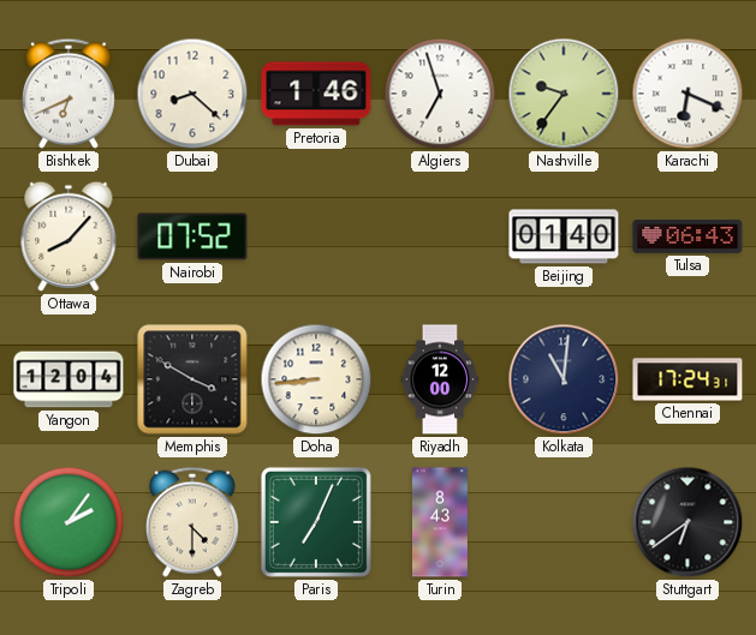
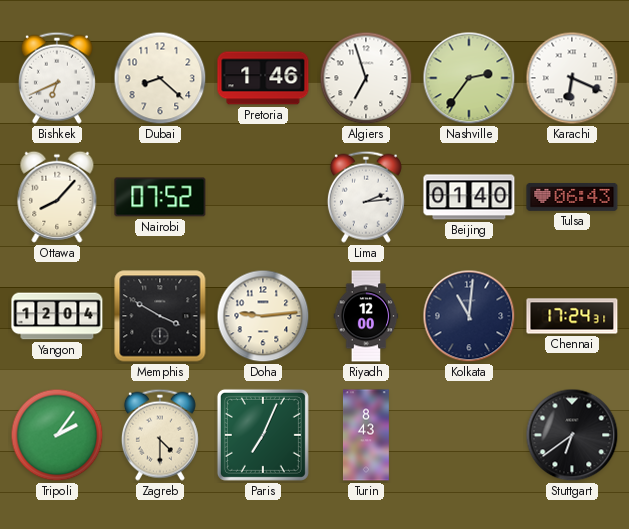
Nashville: 9:36 -> 2:36
Lima: none -> 2:14
Doha: 8:44 -> 9:14
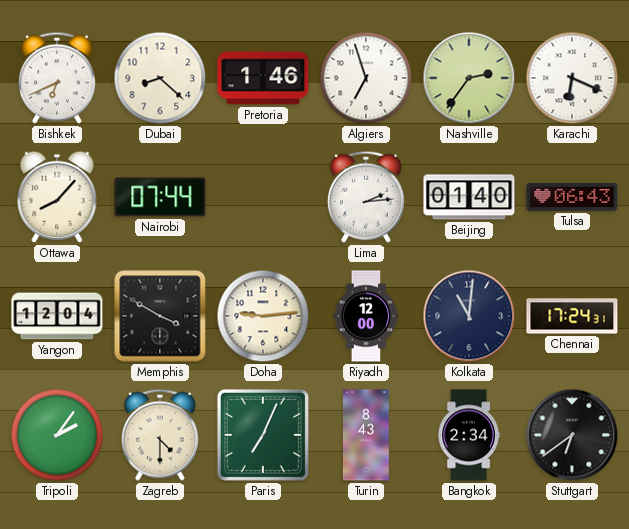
Nairobi: 07:52 -> 07:44
Bangkok: none -> 2:34
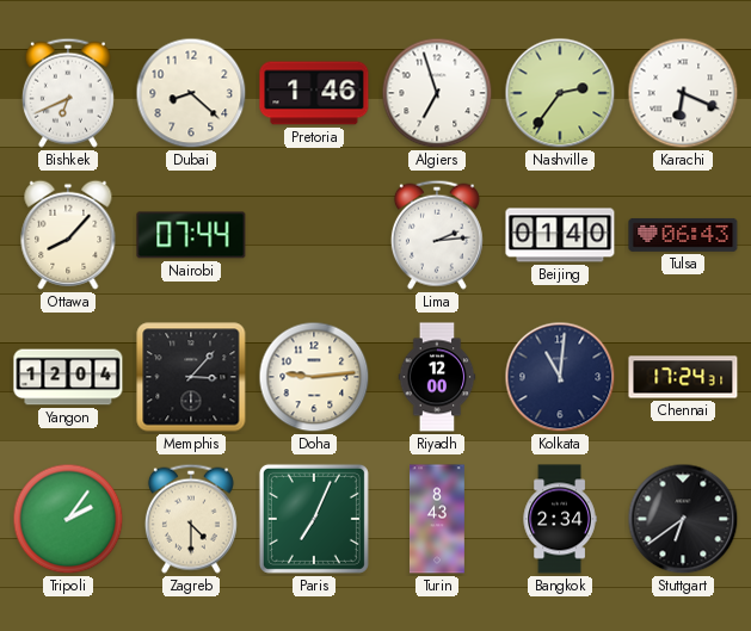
Memphis: 3:50 -> 3:07
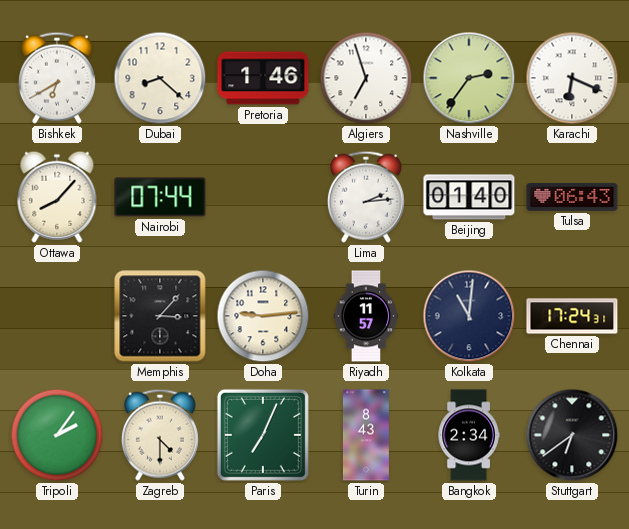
Bishkek: 6:41 -> 6:40
Yangon: 12:04 -> none
Riyadh: 12:00 -> 11:57
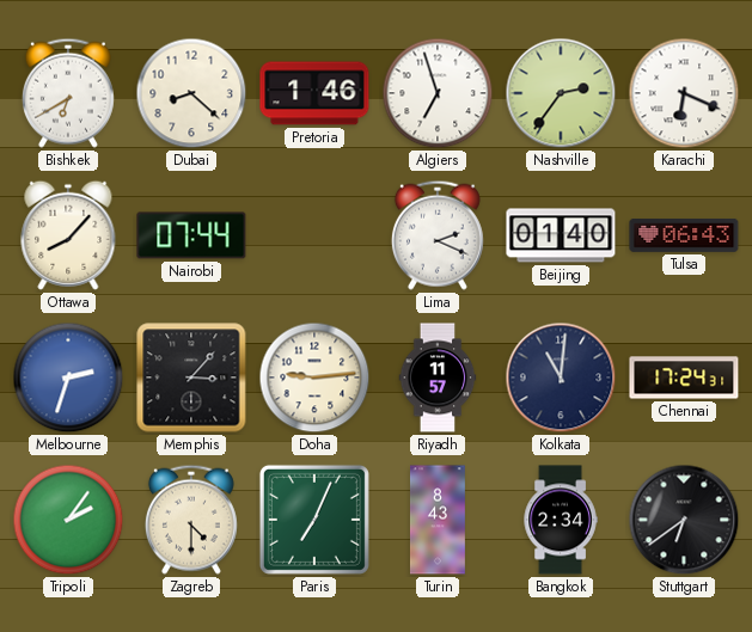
Lima: 2:14 -> 2:19
Melbourne: none -> 2:33
